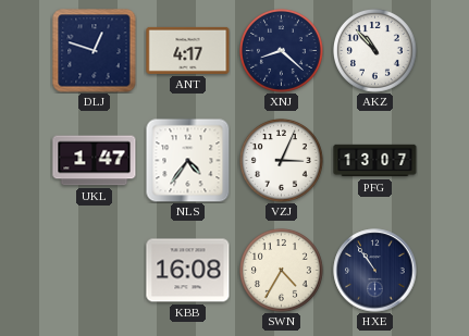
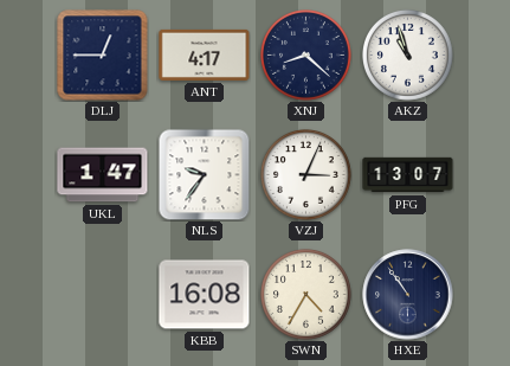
DLJ: 12:48 -> 12:45
AKZ: 10:53 -> 10:57
NLS: 4:36 -> 9:36
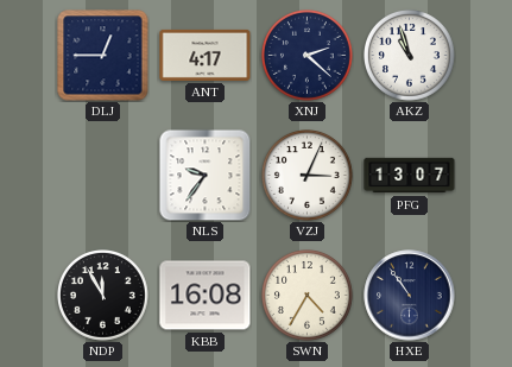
XNJ: 8:22 -> 2:22
UKL: 1:47 -> none
NDP: none -> 11:55
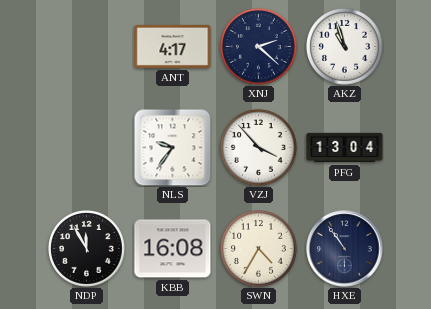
DLJ: 12:45 -> none
VZJ: 3:04 -> 3:53
PFG: 13:07 -> 13:04
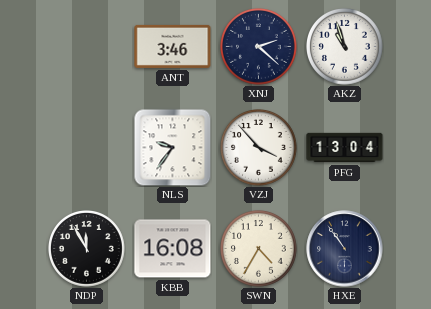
ANT: 4:17 -> 3:46
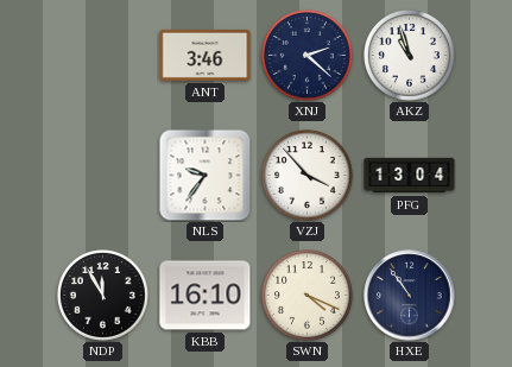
KBB: 16:08 -> 16:10
SWN: 4:35 -> 4:19
